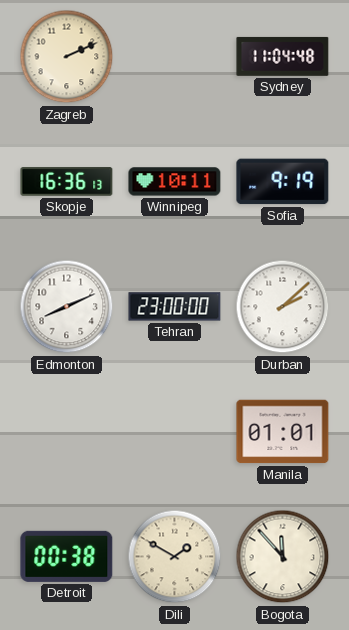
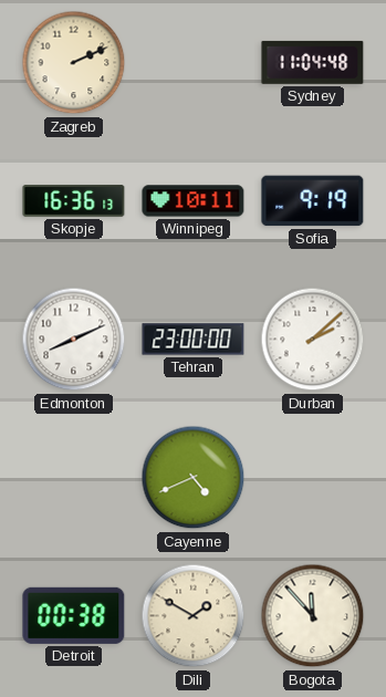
Cayenne: none -> 4:41
Manila: 01:01 -> none
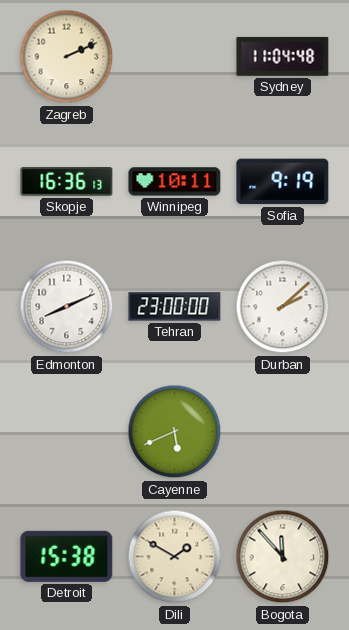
Cayenne: 4:41 -> 5:41
Detroit: 00:38 -> 15:38
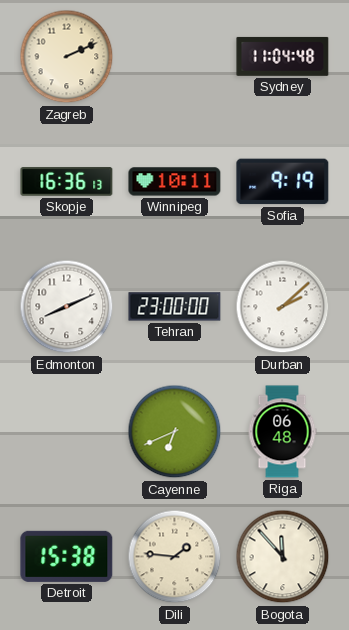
Cayenne: 5:41 -> 6:41
Riga: none -> 06:48
Dili: 1:50 -> 1:46
